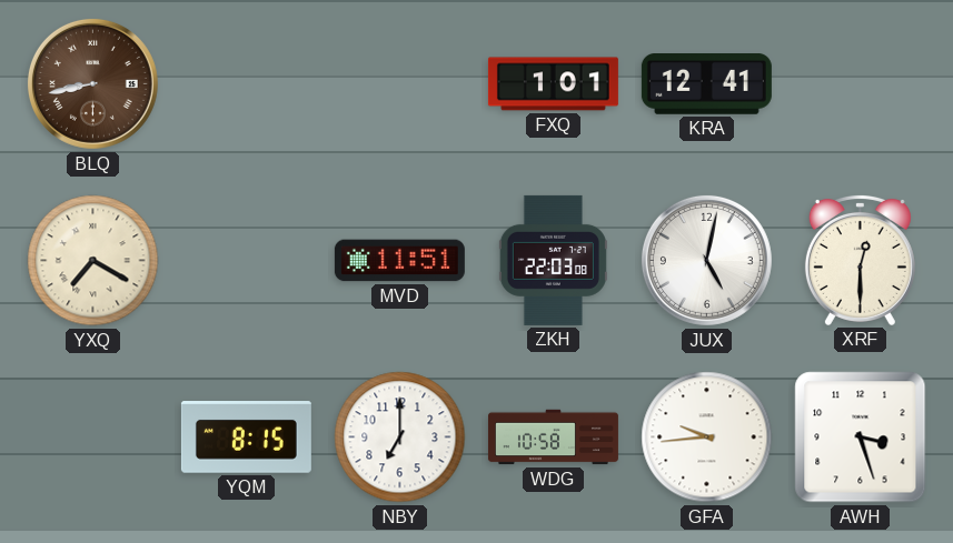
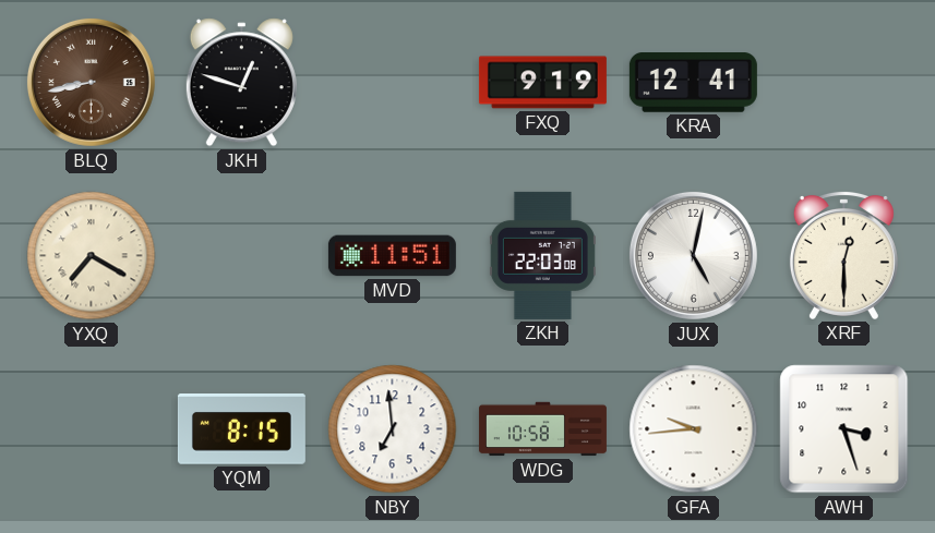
JKH: none -> 12:48
FXQ: 1:01 -> 9:19
NBY: 7:00 -> 6:59
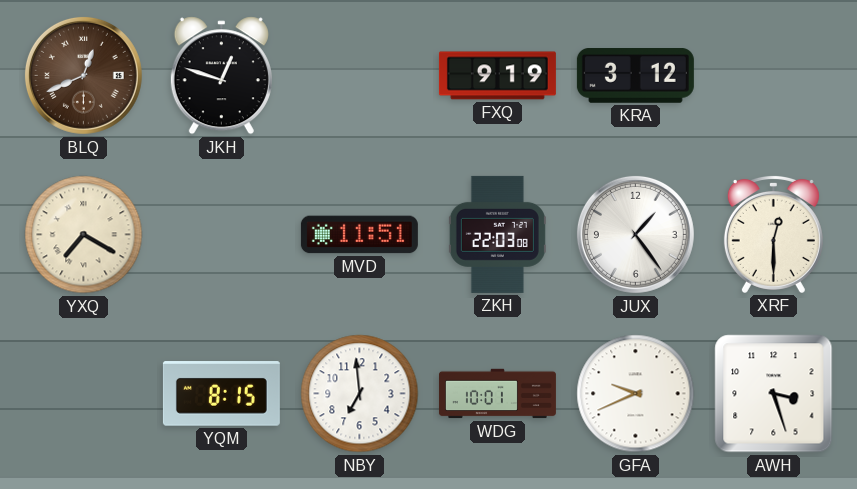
BLQ: 8:43 -> 12:41
KRA: 12:41 -> 3:12
JUX: 5:02 -> 1:24
WDG: 10:58 -> 10:01
GFA: 9:44 -> 9:41
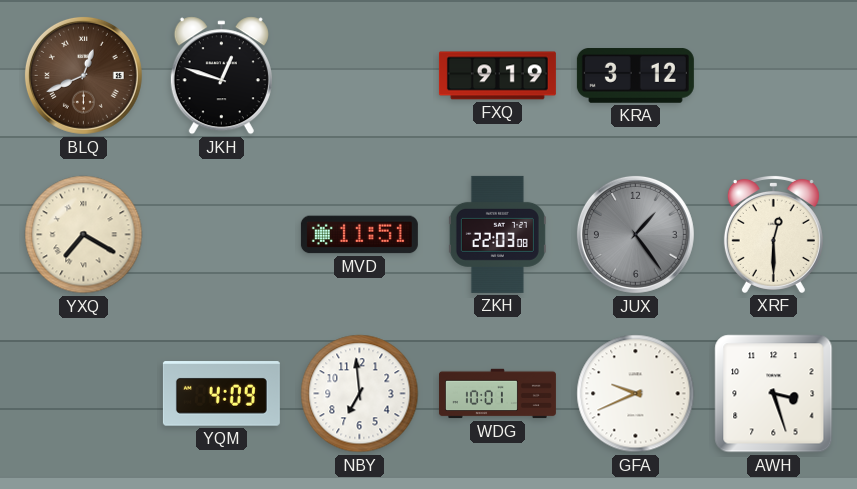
JUX dial: white -> grey
YQM: 8:15 -> 4:09
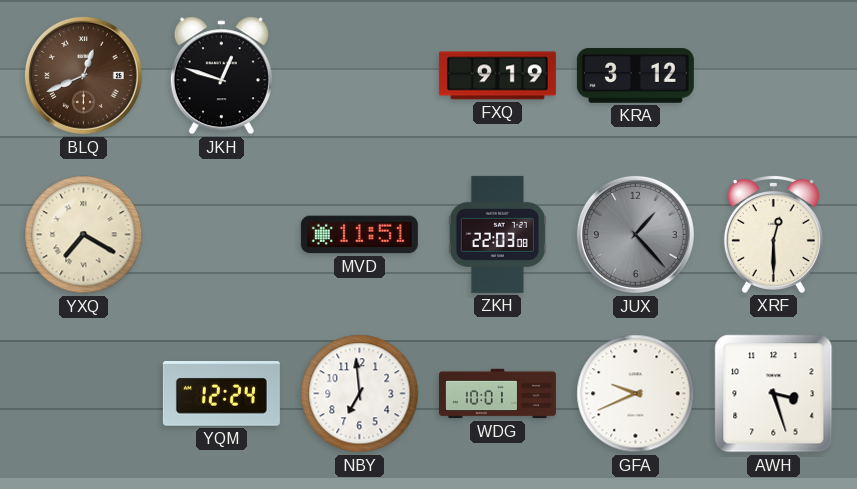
JUX: 1:24 -> 1:23
YQM: 4:09 -> 12:24
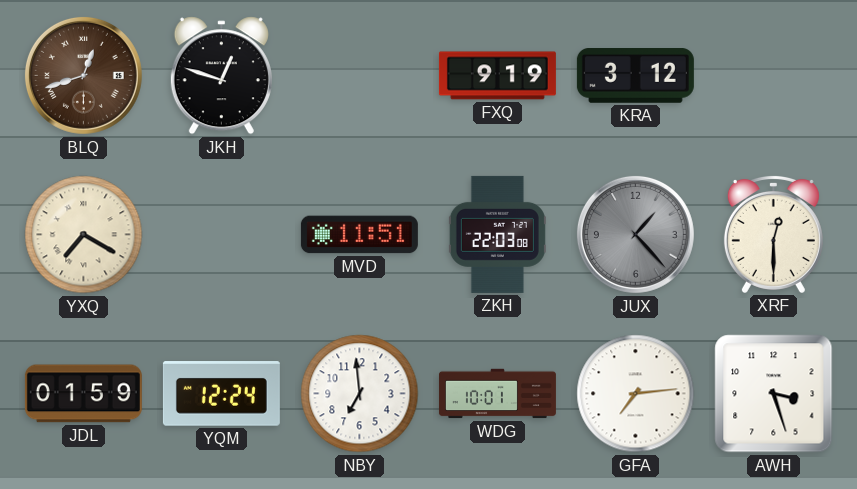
BLQ: 12:41 -> 12:42
JDL: none -> 01:59
GFA: 9:41 -> 7:14
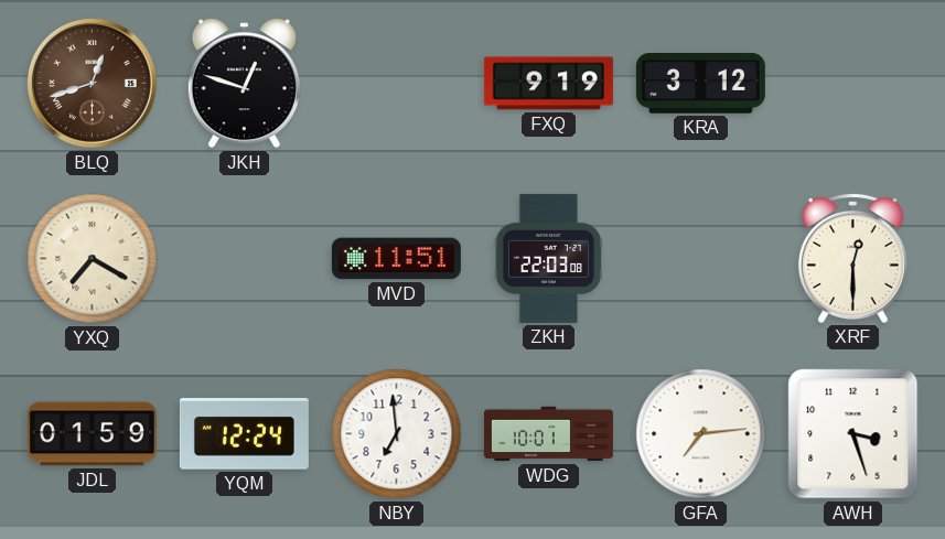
JUX: 1:23 -> none
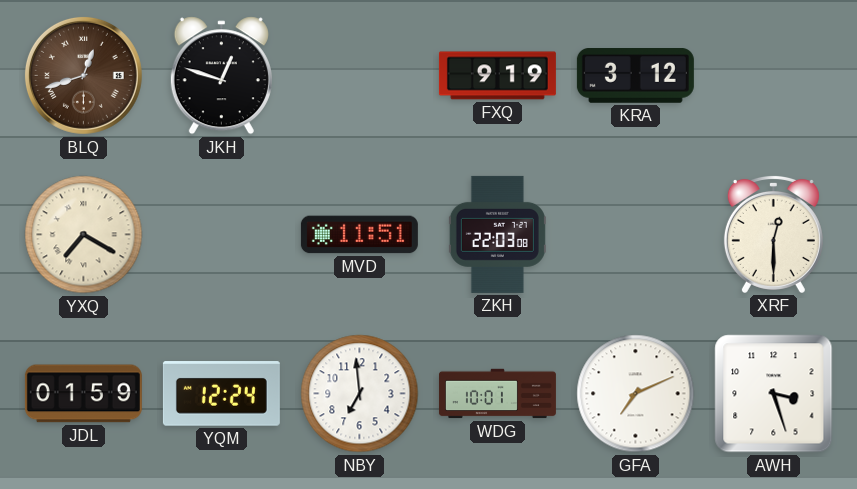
GFA: 7:14 -> 7:11
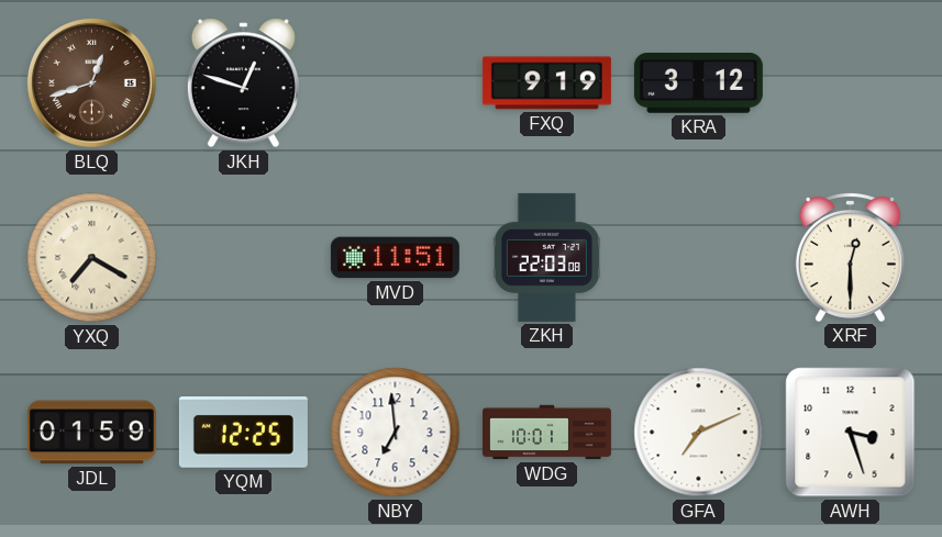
YQM: 12:24 -> 12:25
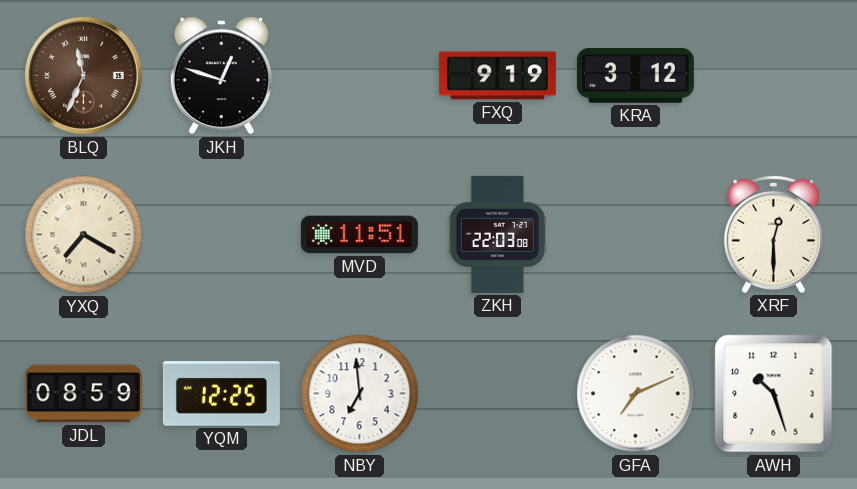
BLQ: 12:42 -> 11:34
JDL: 01:59 -> 08:59
WDG: 10:01 -> none
AWH: 3:27 -> 10:27
